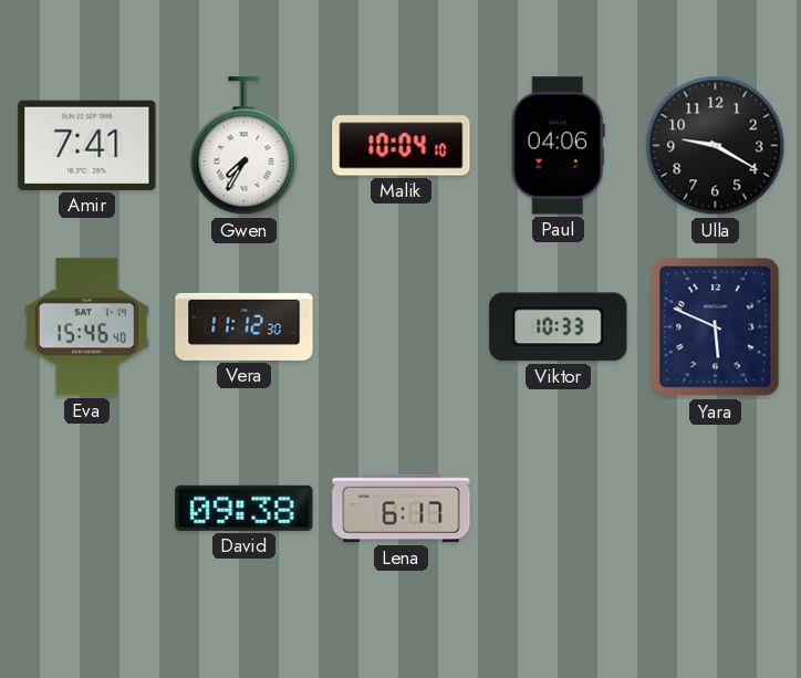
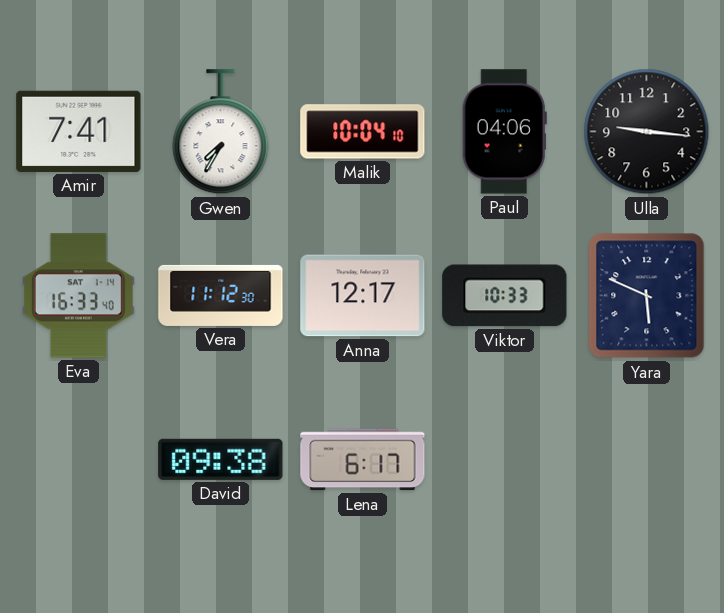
Ulla: 9:20 -> 9:16
Eva: 15:46 -> 16:33
Anna: none -> 12:17
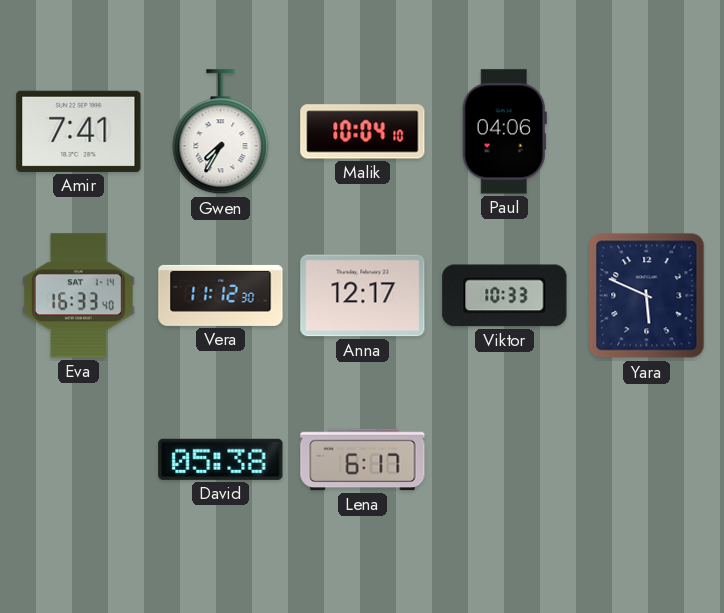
Ulla: 9:16 -> none
David: 09:38 -> 05:38
